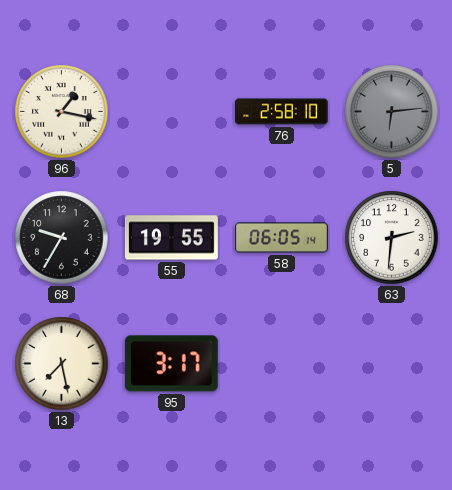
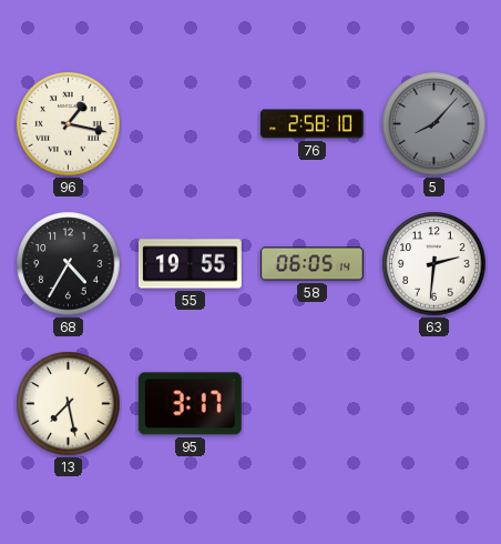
5: 6:14 -> 8:07
68: 9:35 -> 4:35
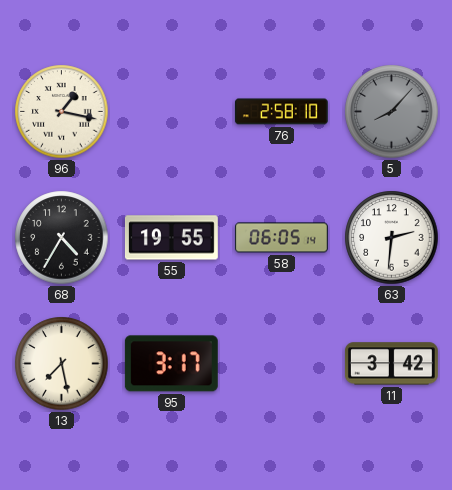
11: none -> 3:42
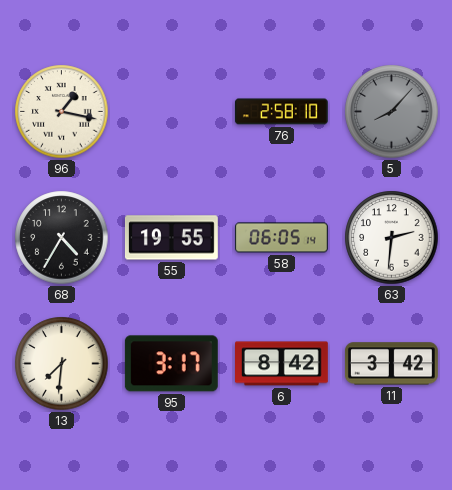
13: 7:28 -> 7:31
6: none -> 8:42
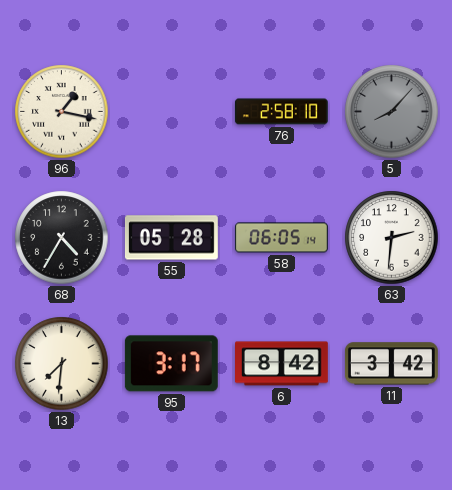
55: 19:55 -> 05:28
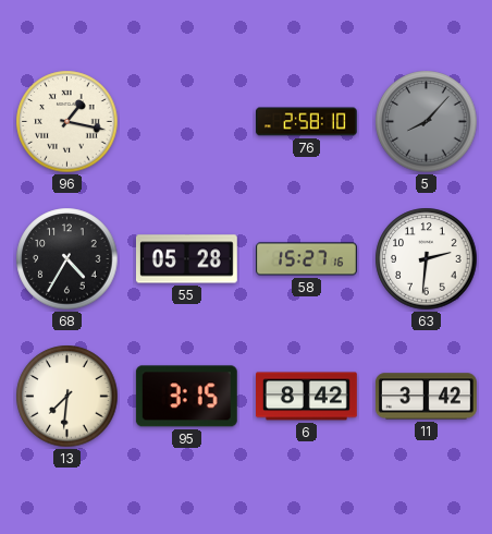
58: 06:05 -> 15:27
95: 3:17 -> 3:15
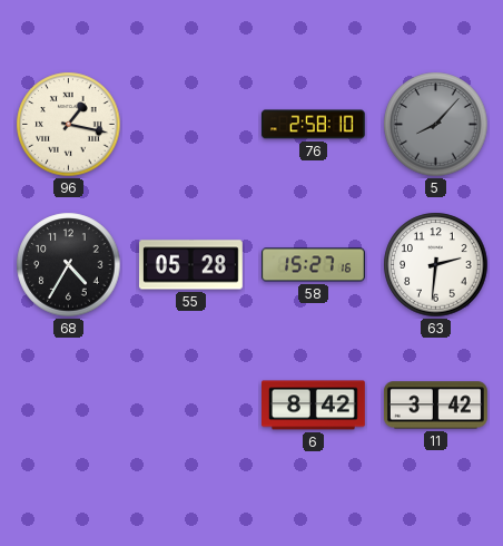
13: 7:31 -> none
95: 3:15 -> none
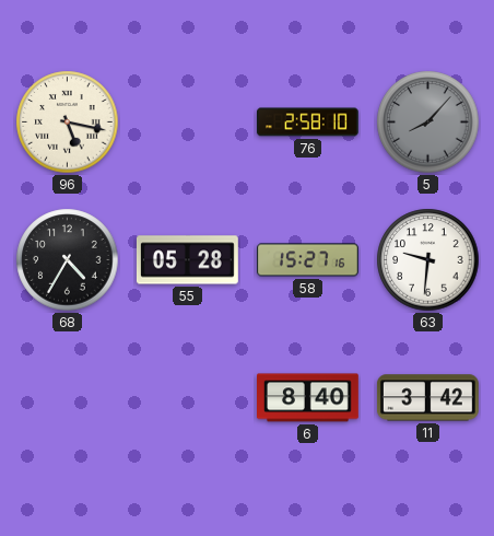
96: 1:17 -> 5:17
63: 2:31 -> 9:31
6: 8:42 -> 8:40
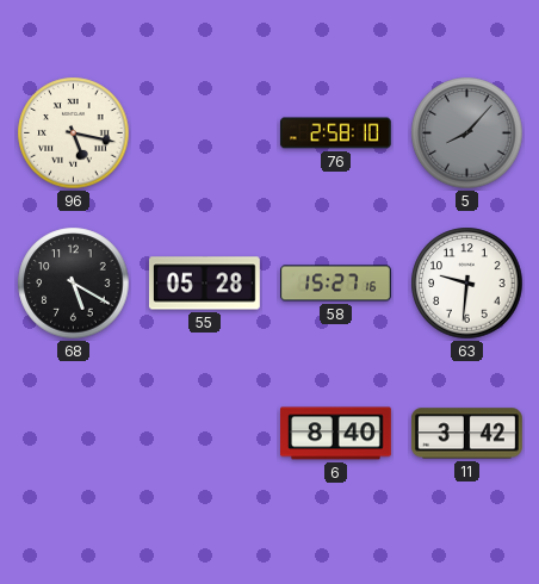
68: 4:35 -> 5:20
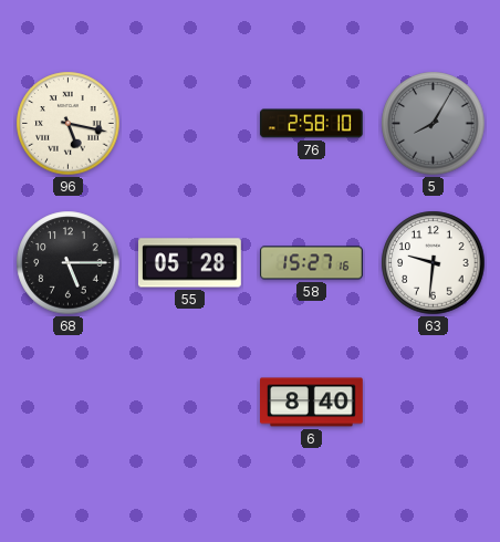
5: 8:07 -> 8:05
68: 5:20 -> 5:15
11: 3:42 -> none
